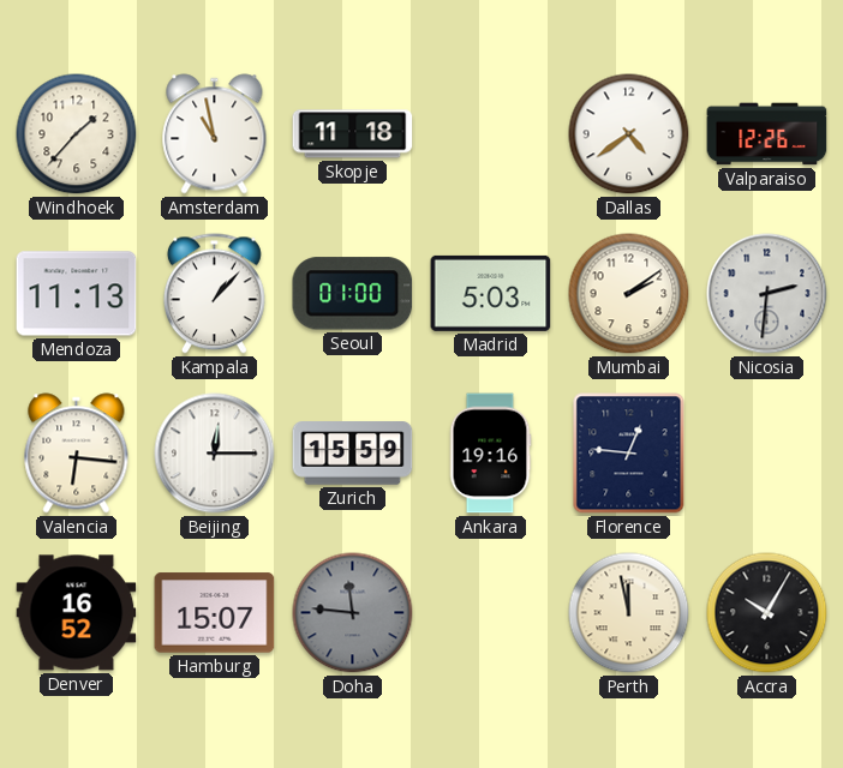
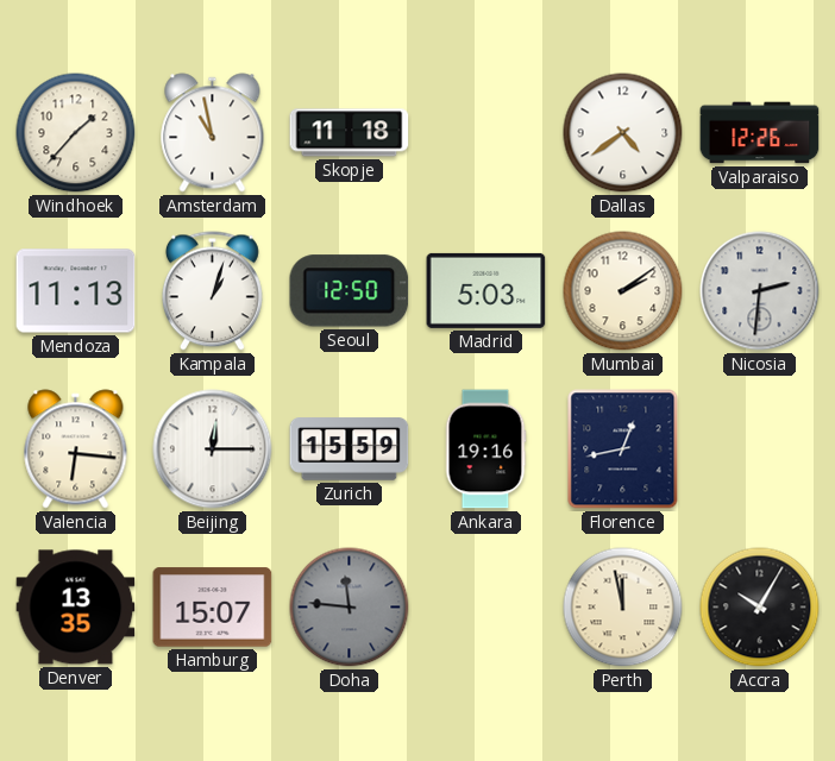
Kampala: 1:07 -> 1:03
Seoul: 01:00 -> 12:50
Florence: 12:46 -> 12:43
Denver: 16:52 -> 13:35
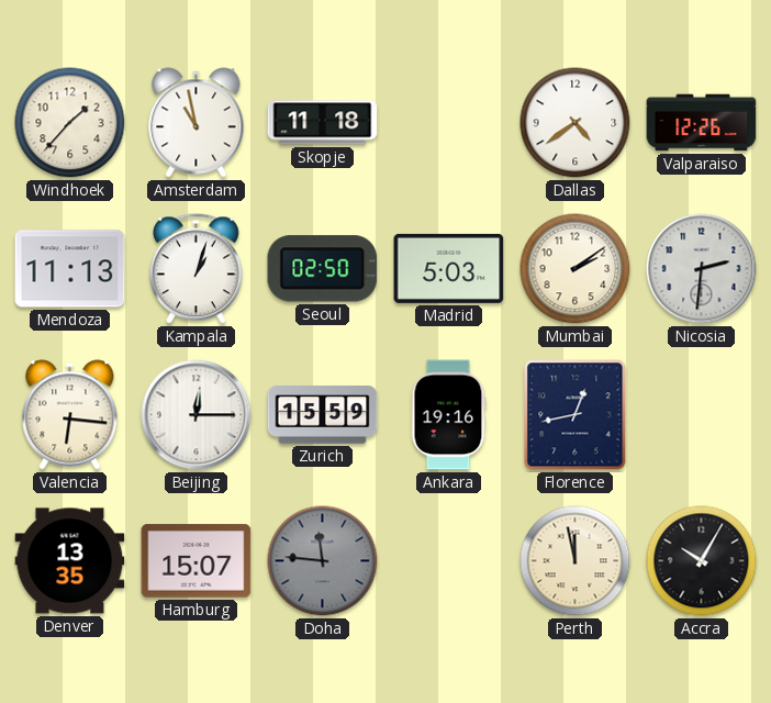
Seoul: 12:50 -> 02:50
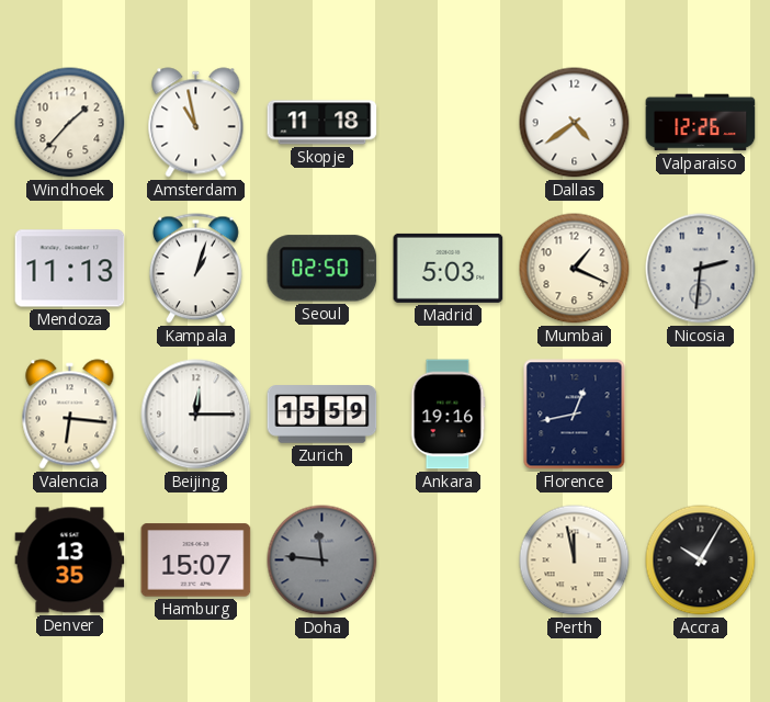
Mumbai: 2:09 -> 1:19
